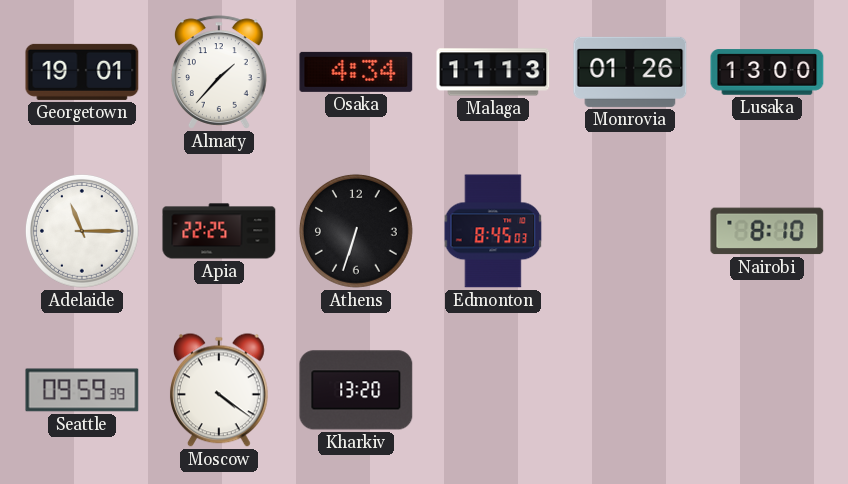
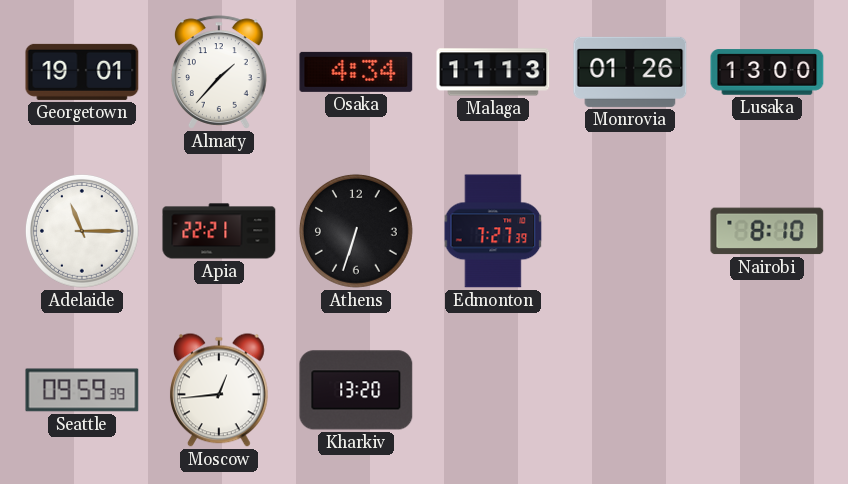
Apia: 22:25 -> 22:21
Edmonton: 8:45 -> 7:27
Moscow: 4:21 -> 12:44
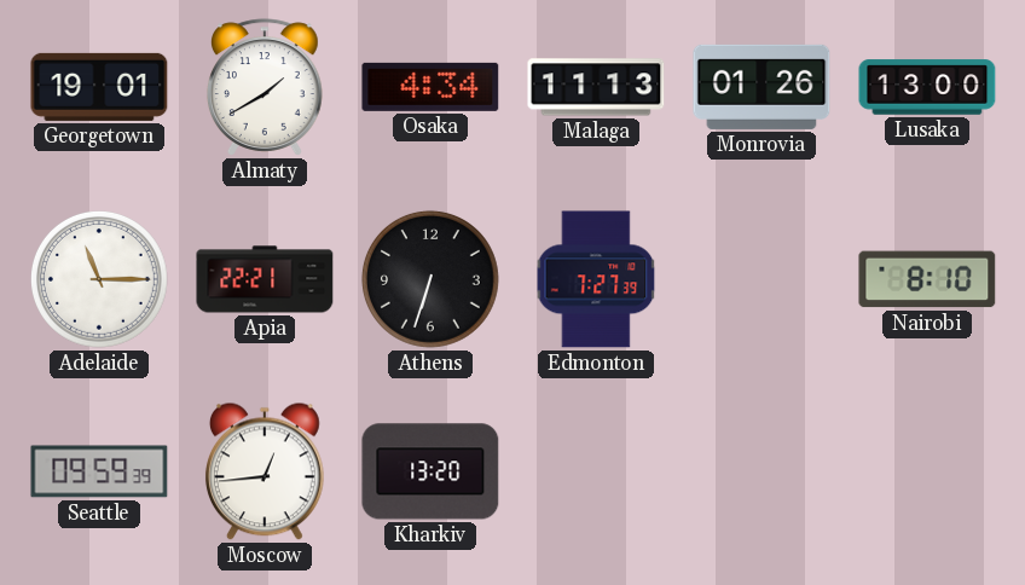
Almaty: 1:37 -> 1:40
